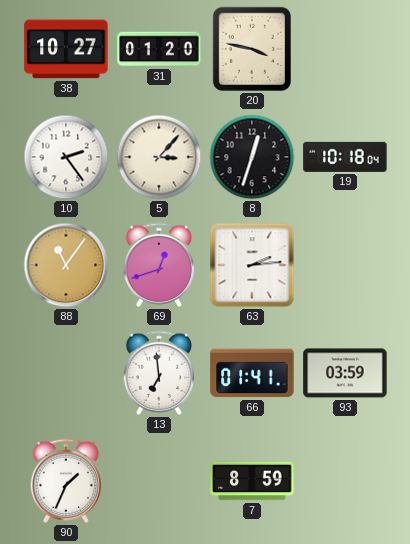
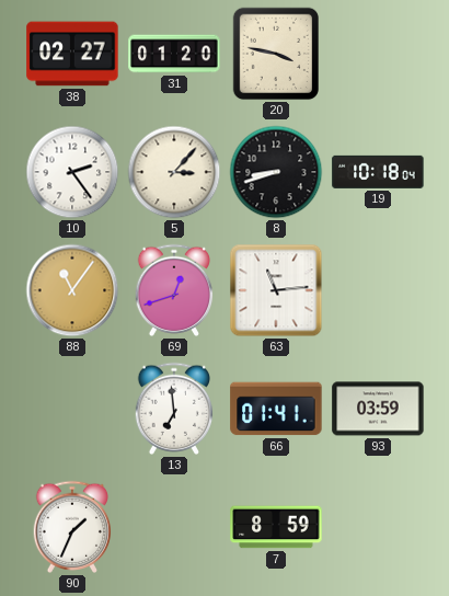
38: 10:27 -> 02:27
8: 12:33 -> 8:42
63: 2:14 -> 11:14
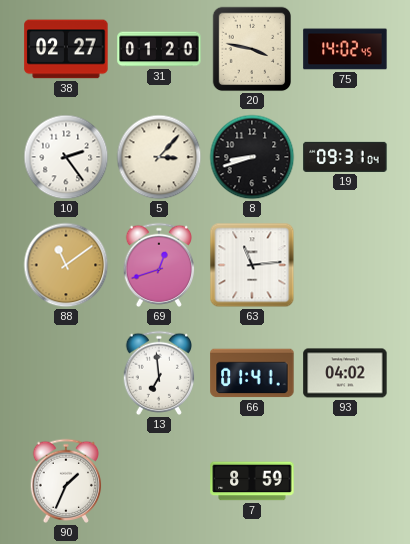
75: none -> 14:02
19: 10:18 -> 09:31
88: 11:06 -> 11:09
93: 03:59 -> 04:02
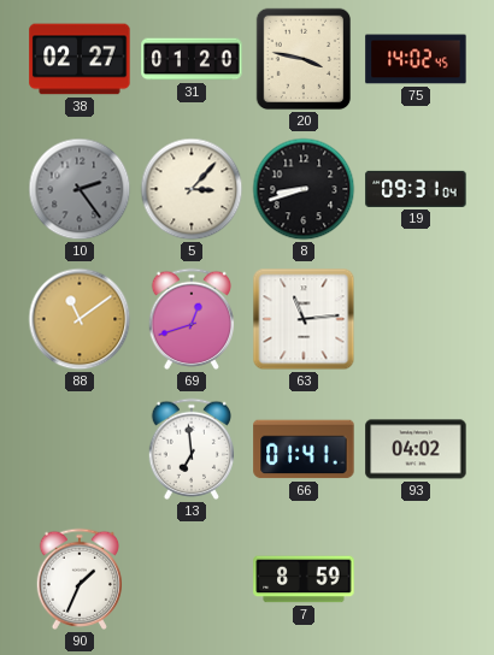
10 dial: white -> grey
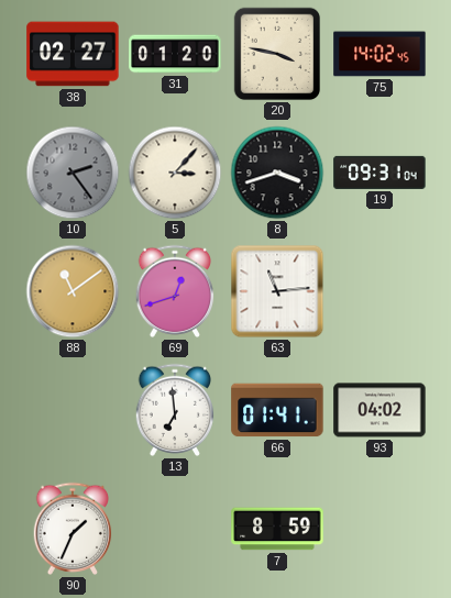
8: 8:42 -> 3:42
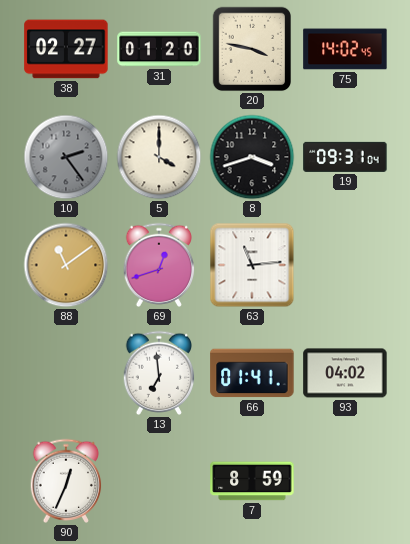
5: 3:07 -> 4:00
90: 1:34 -> 12:34
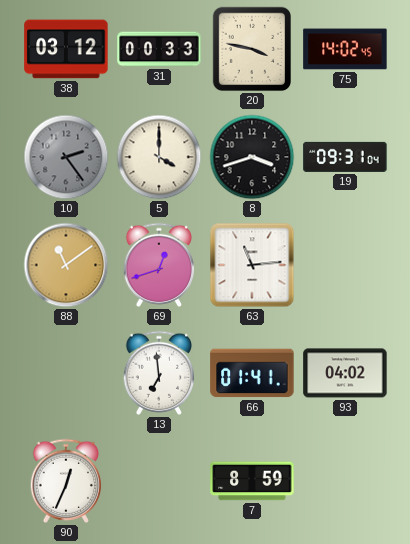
38: 02:27 -> 03:12
31: 01:20 -> 00:33
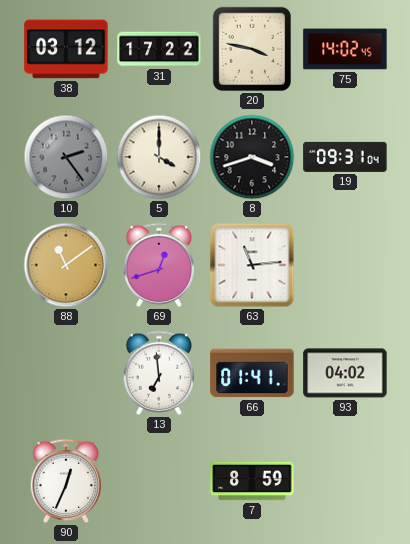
31: 00:33 -> 17:22
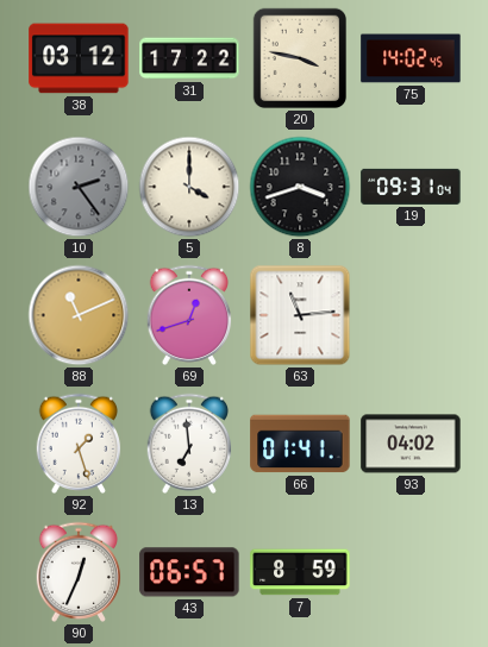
88: 11:09 -> 11:11
92: none -> 1:27
43: none -> 06:57
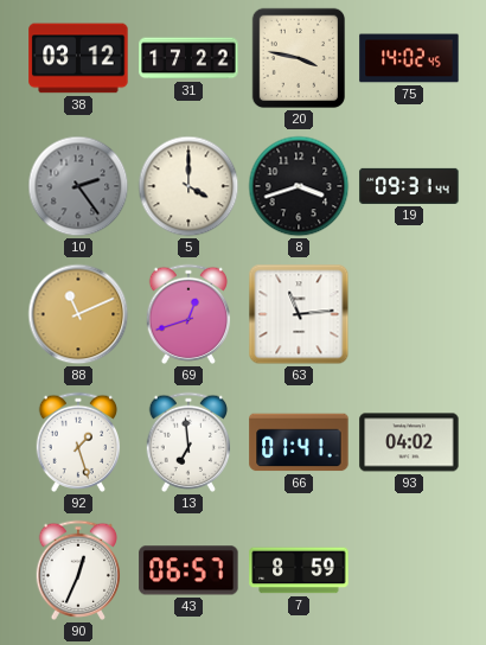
19: 09:31:04 -> 09:31:44
